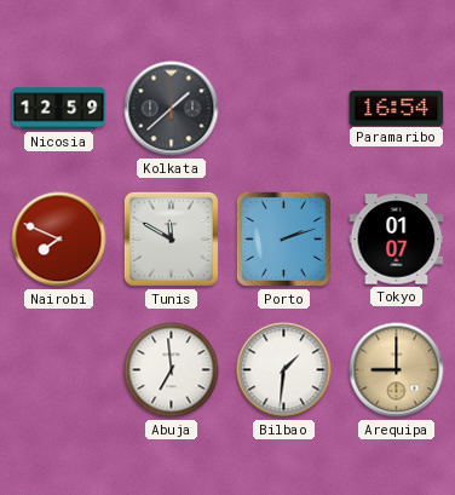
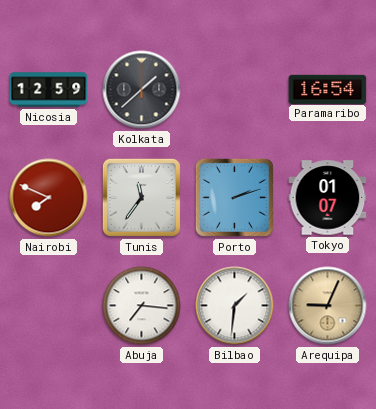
Tunis: 11:50 -> 11:36
Abuja: 6:59 -> 7:16
Arequipa: 9:00 -> 9:04
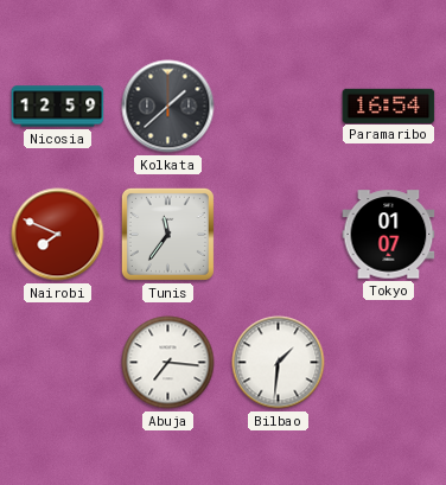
Porto: 2:12 -> none
Arequipa: 9:04 -> none
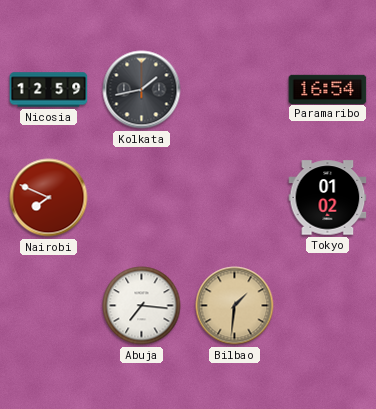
Kolkata: 1:38 -> 1:43
Tunis: 11:36 -> none
Tokyo: 01:07 -> 01:02
Bilbao dial: white -> champagne
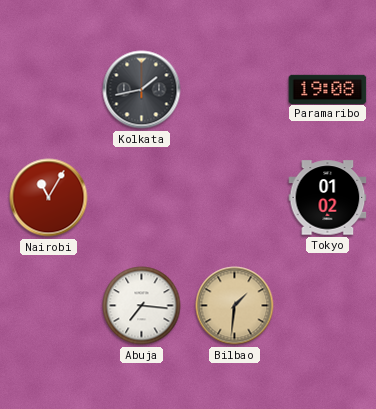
Nicosia: 12:59 -> none
Paramaribo: 16:54 -> 19:08
Nairobi: 7:49 -> 11:05
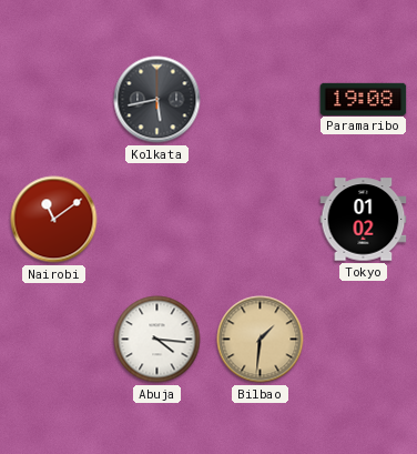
Kolkata: 1:43 -> 5:43
Nairobi: 11:05 -> 11:09
Abuja: 7:16 -> 4:16
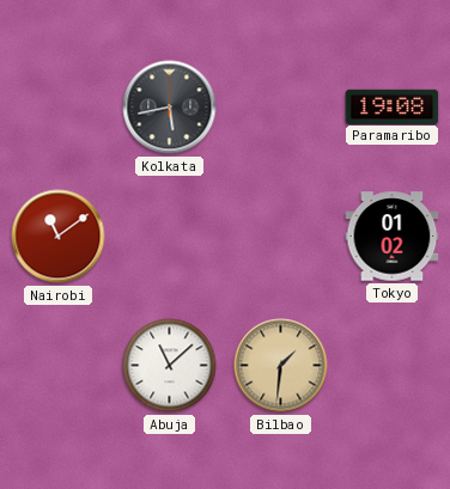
Abuja: 4:16 -> 11:08
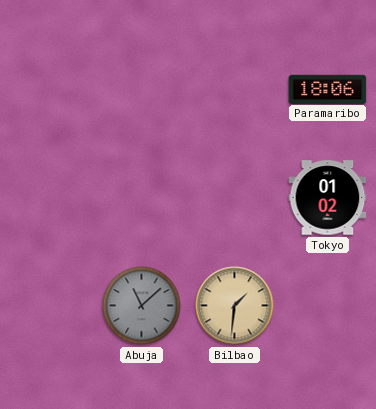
Kolkata: 5:43 -> none
Paramaribo: 19:08 -> 18:06
Nairobi: 11:09 -> none
Abuja dial: white -> grey
